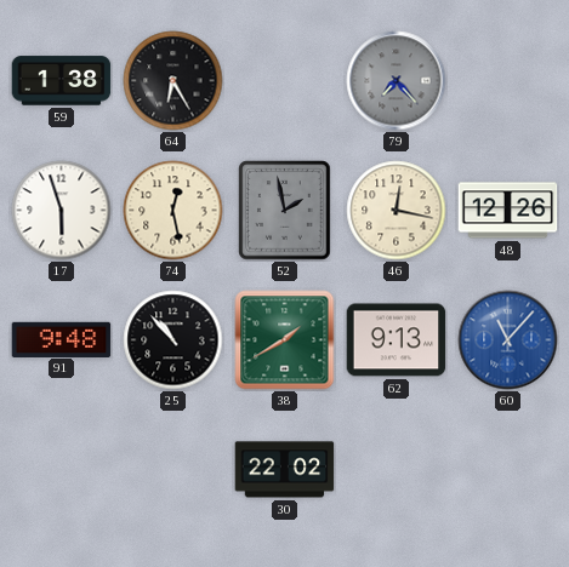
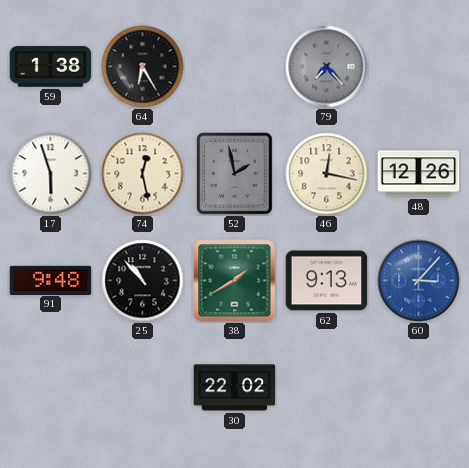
60: 11:07 -> 3:07
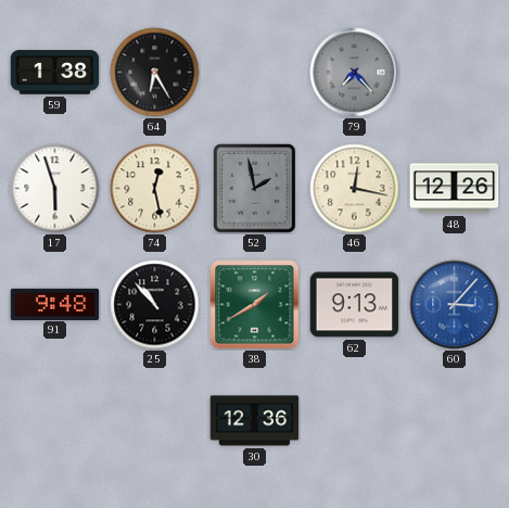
30: 22:02 -> 12:36
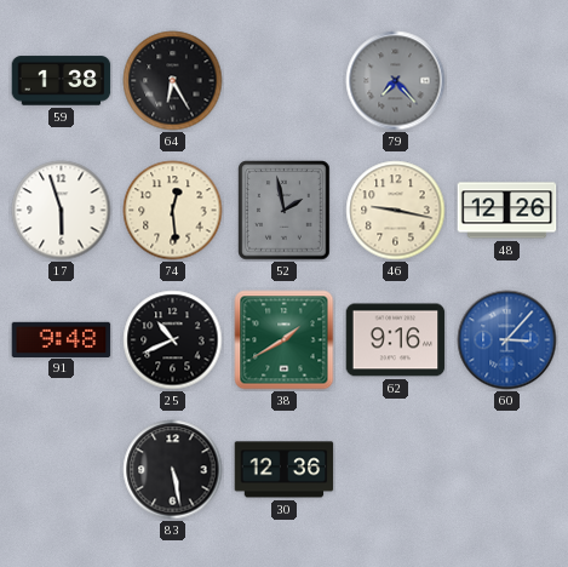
74: 12:28 -> 12:29
46: 12:17 -> 9:17
25: 10:53 -> 10:41
62: 9:13 -> 9:16
83: none -> 5:28
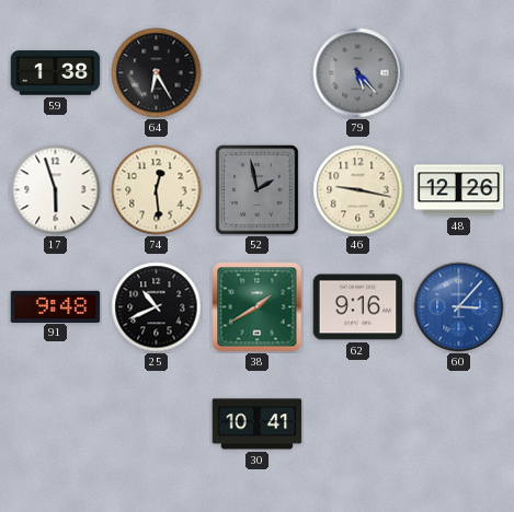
79: 7:23 -> 5:23
83: 5:28 -> none
30: 12:36 -> 10:41
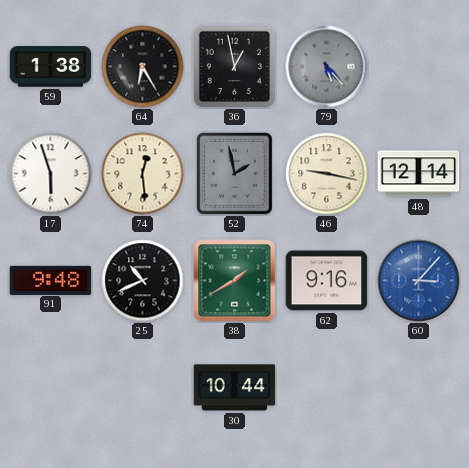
36: none -> 12:58
48: 12:26 -> 12:14
30: 10:41 -> 10:44
